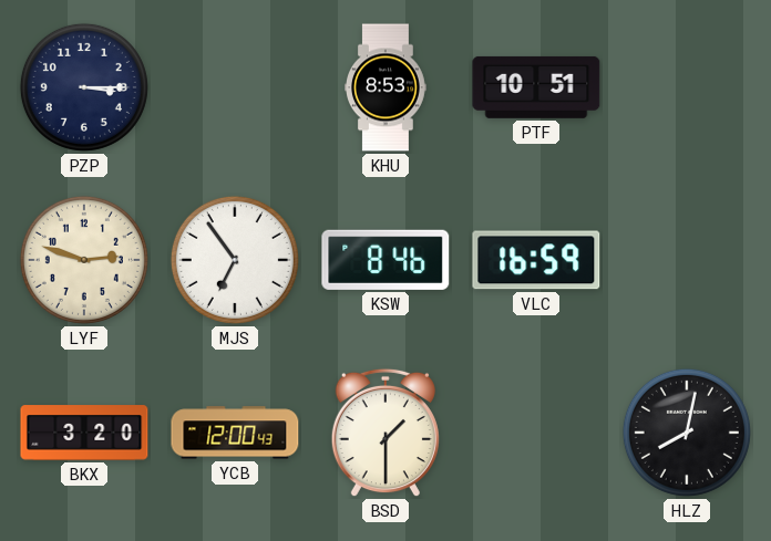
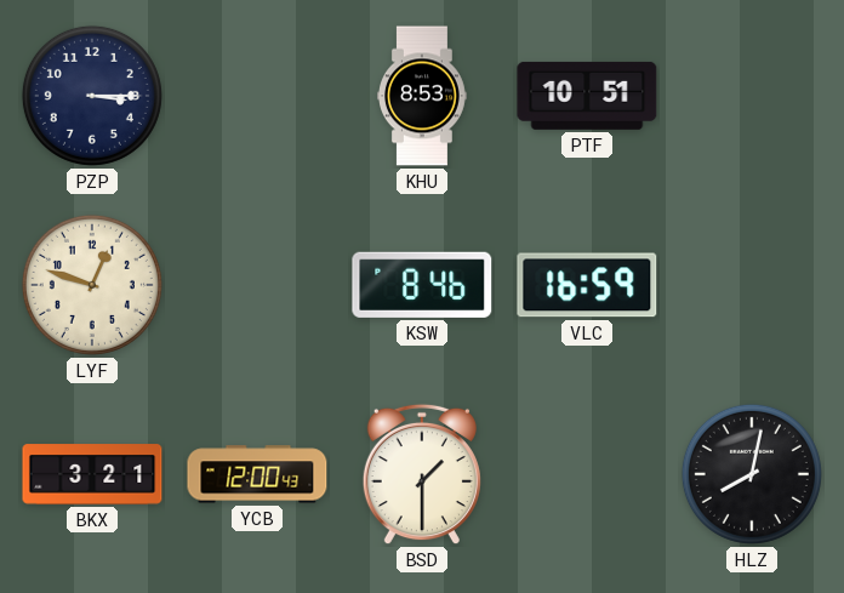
LYF: 2:48 -> 12:48
MJS: 6:54 -> none
BKX: 3:20 -> 3:21
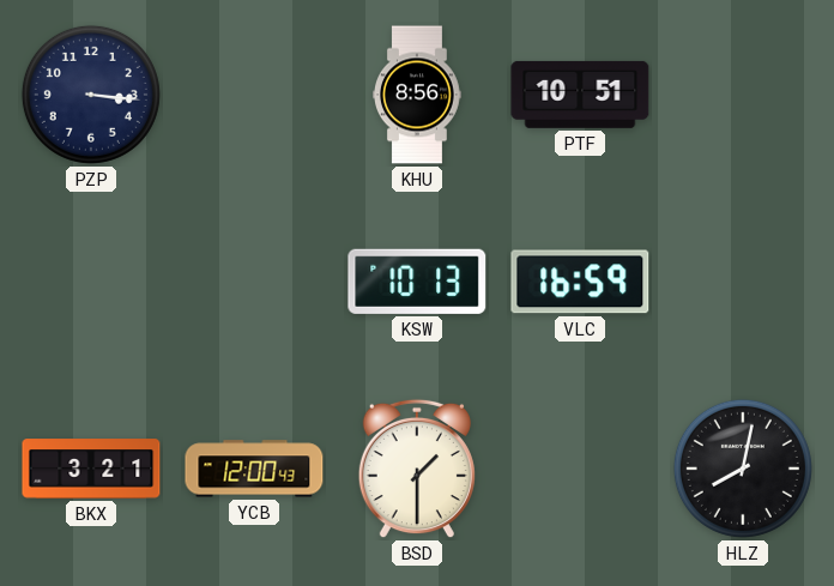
PZP: 3:15 -> 3:16
KHU: 8:53 -> 8:56
LYF: 12:48 -> none
KSW: 8:46 -> 10:13
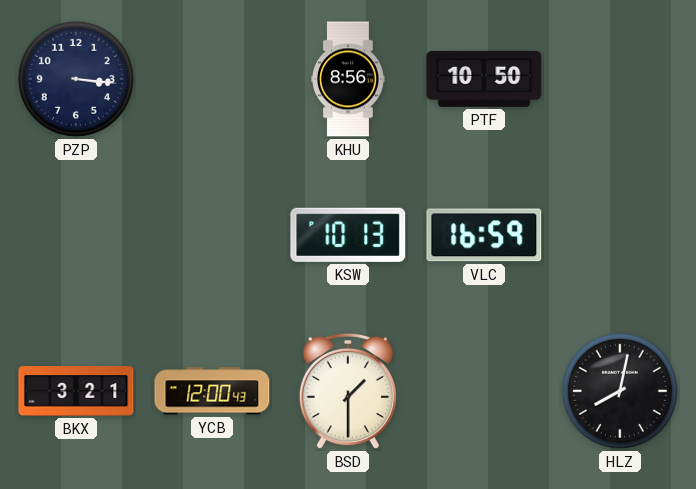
PTF: 10:51 -> 10:50
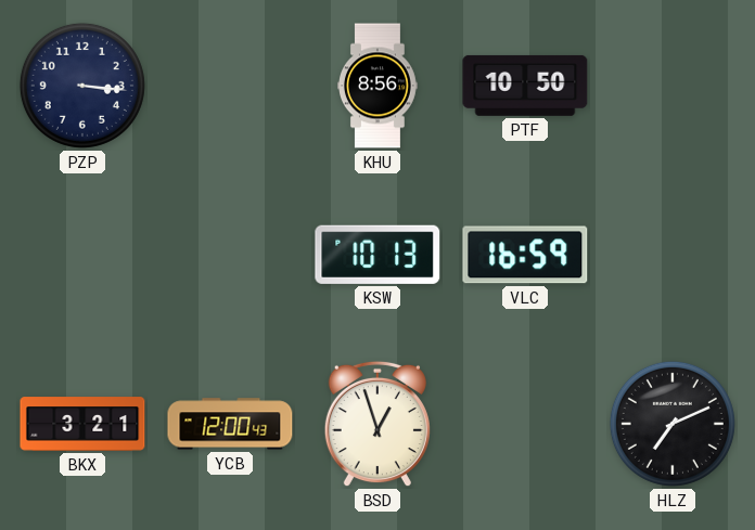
BSD: 1:30 -> 12:57
HLZ: 8:02 -> 7:11
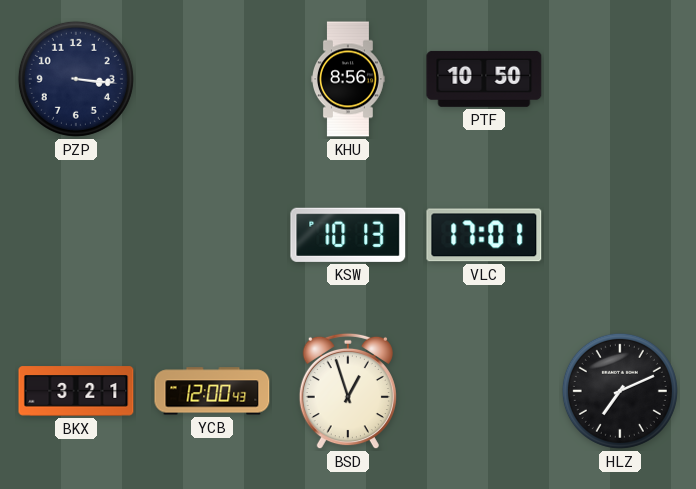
VLC: 16:59 -> 17:01
